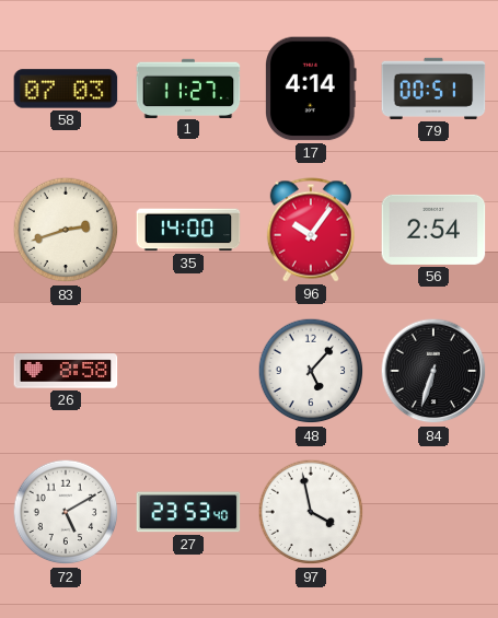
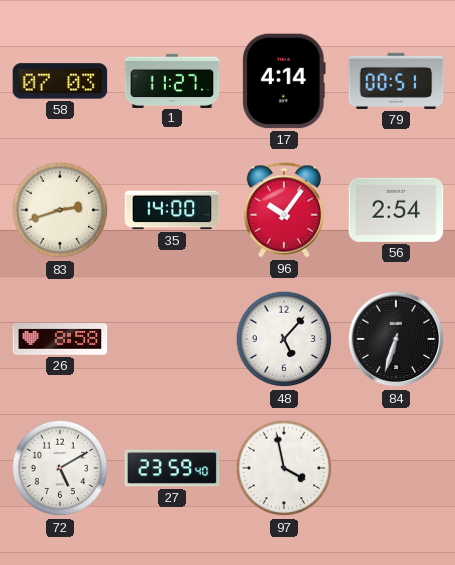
27: 23:53 -> 23:59
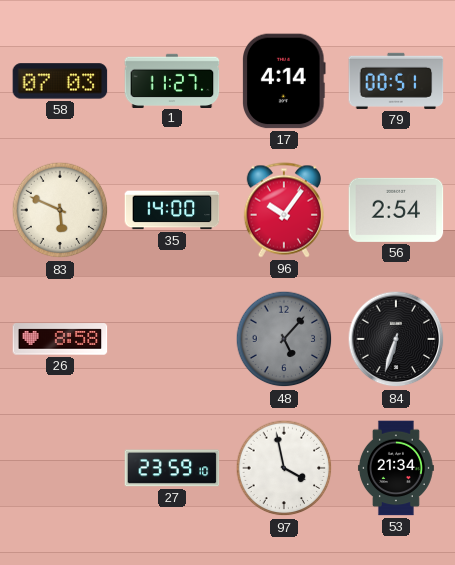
83: 2:42 -> 5:49
48 dial: white -> grey
72: 5:10 -> none
27: 23:59:40 -> 23:59:10
53: none -> 21:34
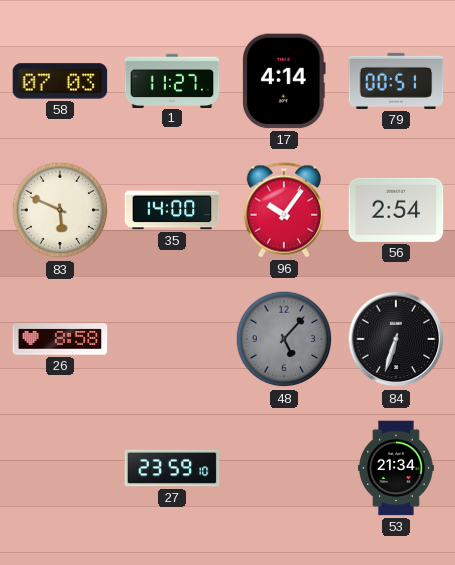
97: 3:58 -> none
